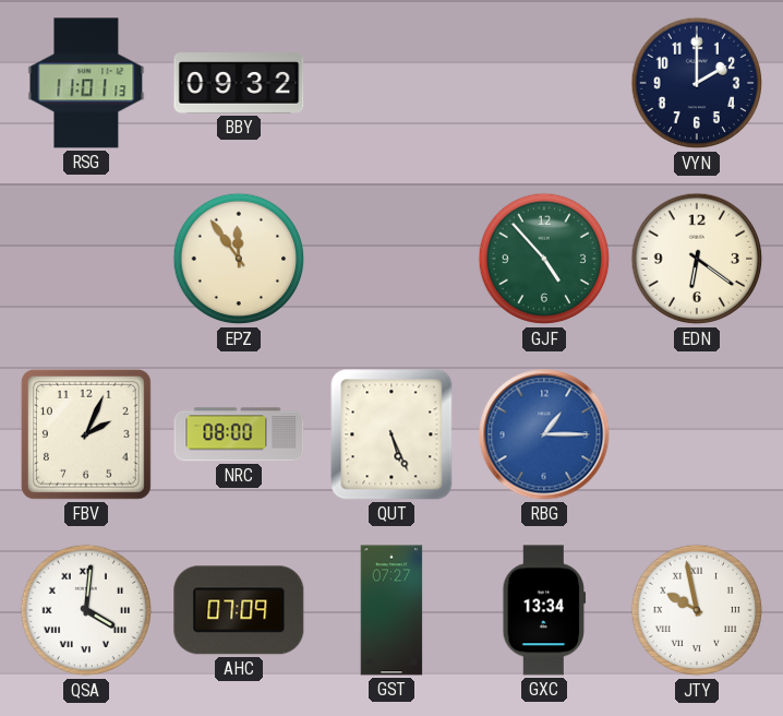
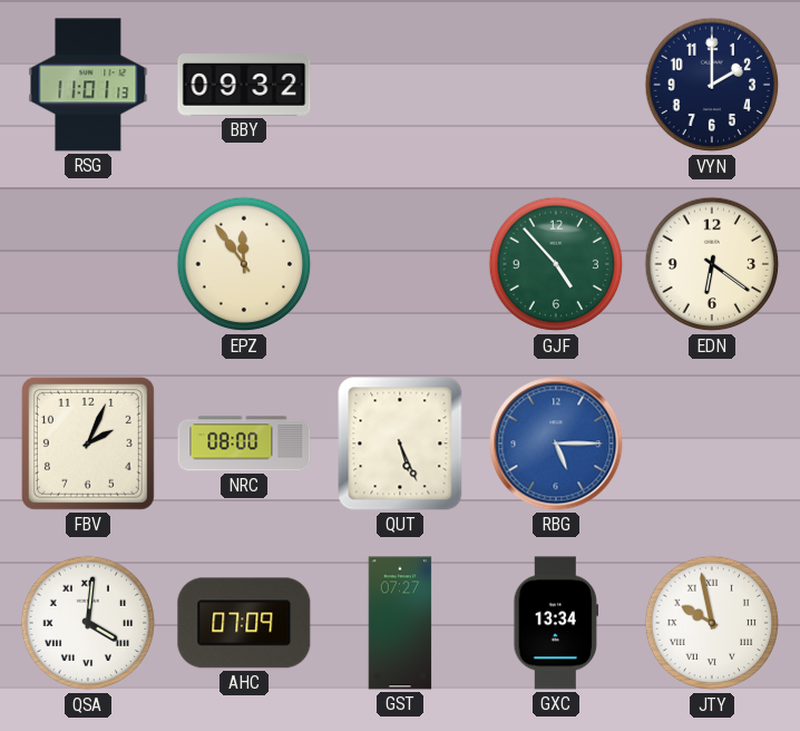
RBG: 1:15 -> 5:15
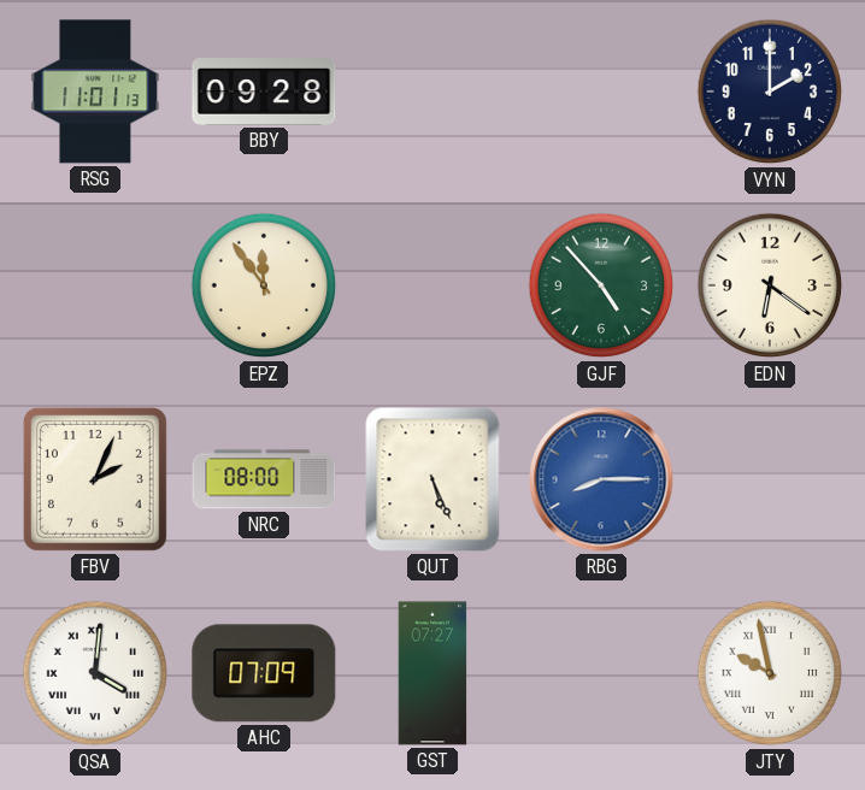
BBY: 09:32 -> 09:28
RBG: 5:15 -> 8:15
GXC: 13:34 -> none
